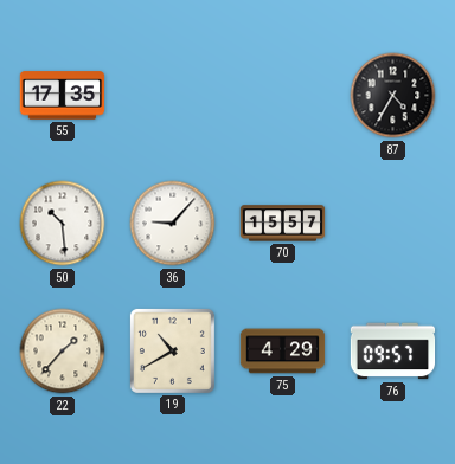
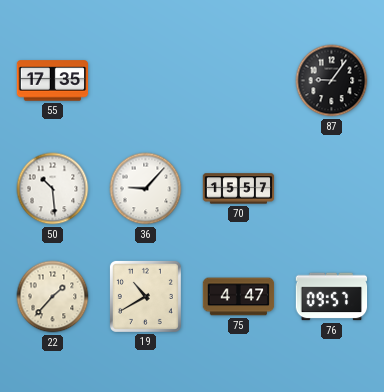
87: 4:35 -> 9:06
75: 4:29 -> 4:47
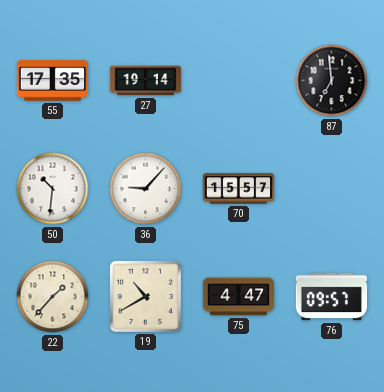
27: none -> 19:14
87: 9:06 -> 6:59
50: 10:29 -> 10:31
